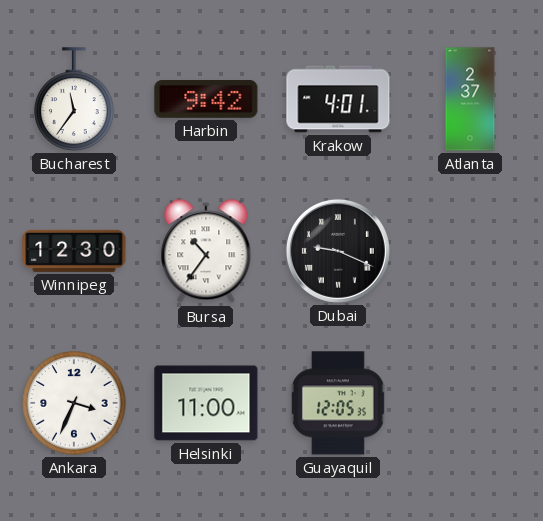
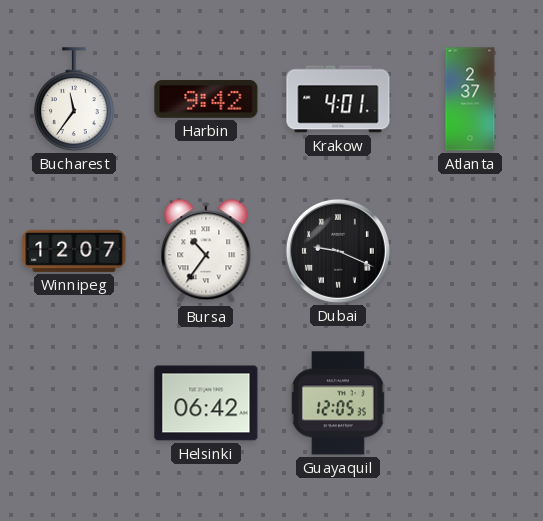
Winnipeg: 12:30 -> 12:07
Ankara: 3:34 -> none
Helsinki: 11:00 -> 06:42
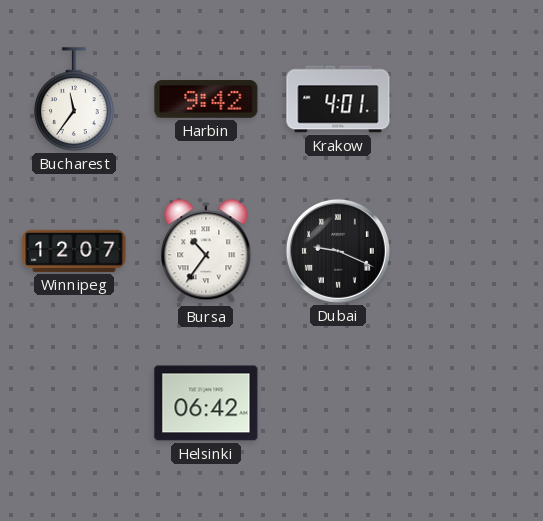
Atlanta: 2:37 -> none
Guayaquil: 12:05 -> none
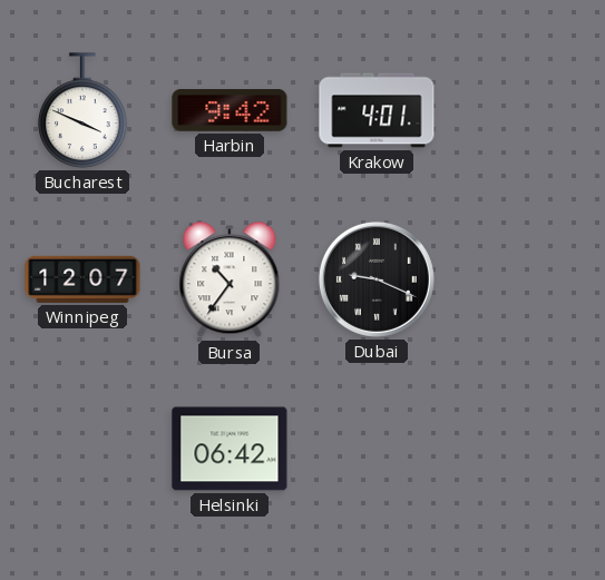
Bucharest: 11:36 -> 3:49
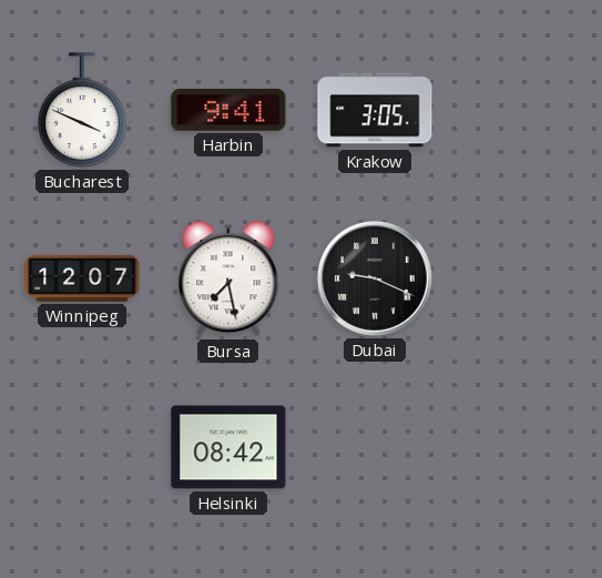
Harbin: 9:42 -> 9:41
Krakow: 4:01 -> 3:05
Bursa: 10:36 -> 7:28
Helsinki: 06:42 -> 08:42
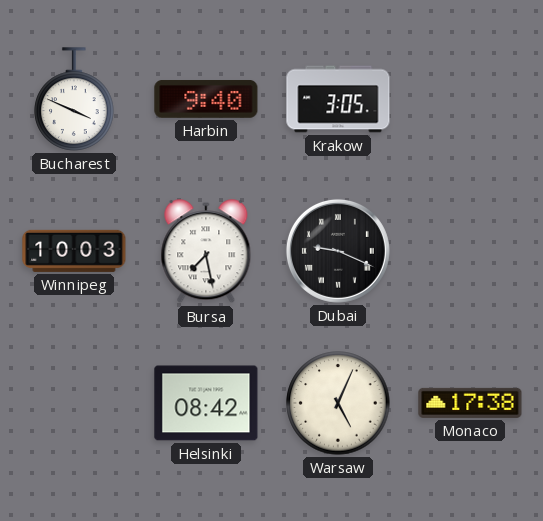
Harbin: 9:41 -> 9:40
Winnipeg: 12:07 -> 10:03
Warsaw: none -> 5:04
Monaco: none -> 17:38
